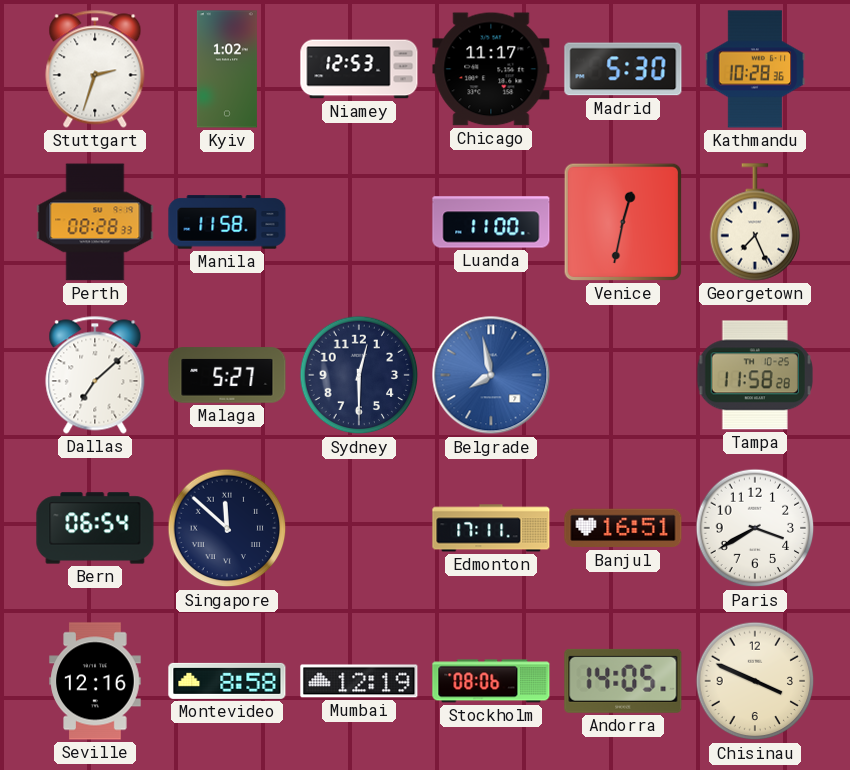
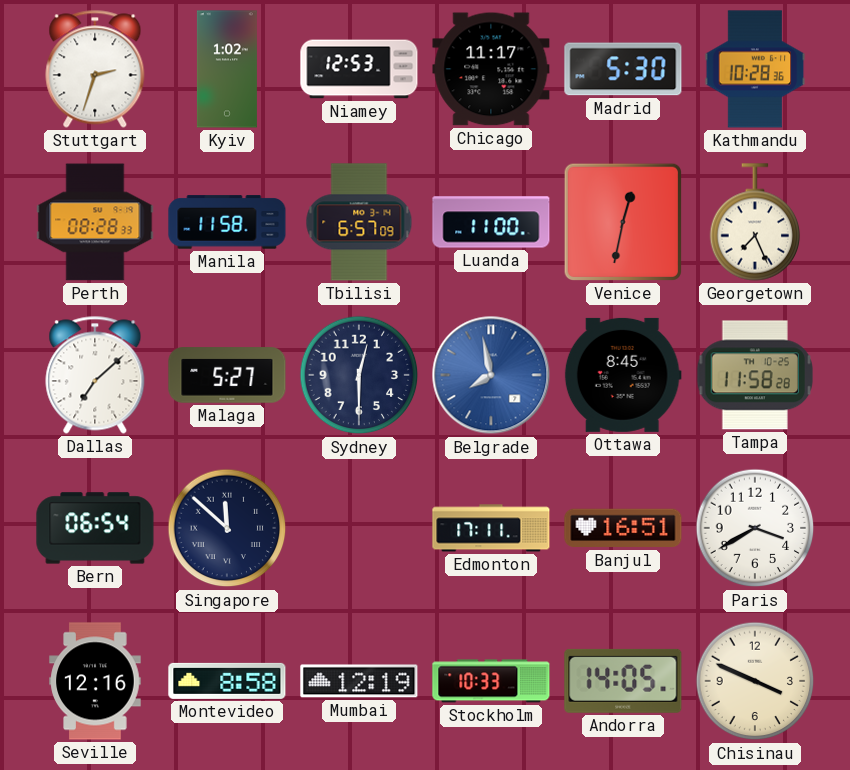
Tbilisi: none -> 6:57
Ottawa: none -> 8:45
Stockholm: 08:06 -> 10:33
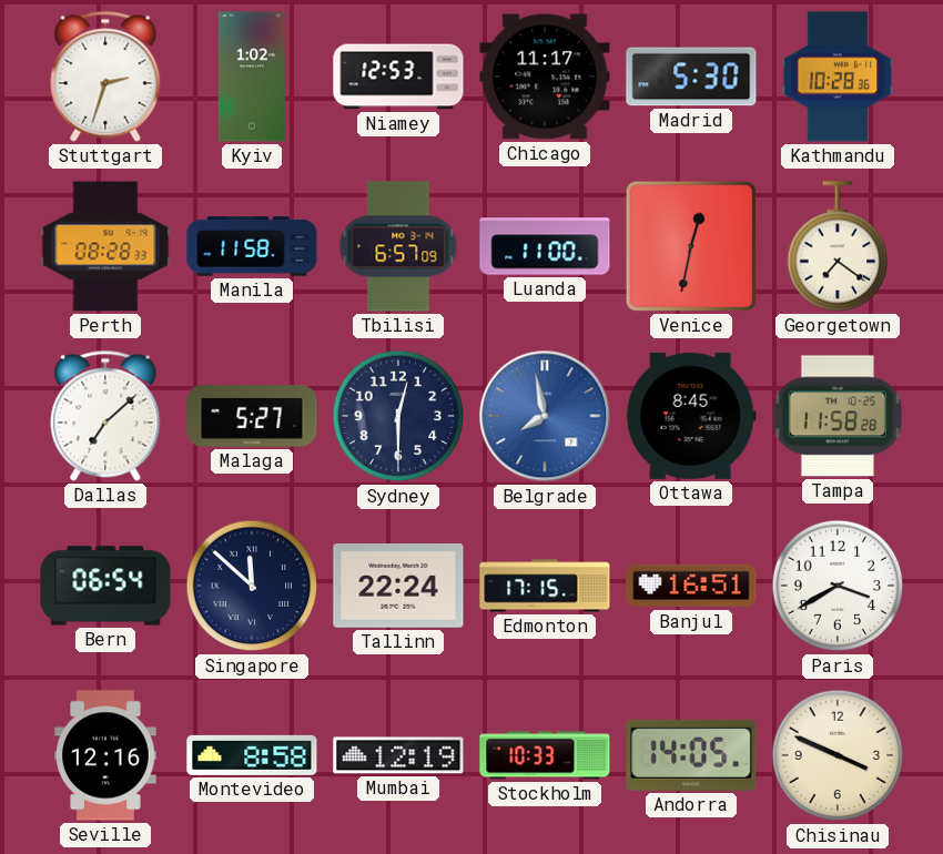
Georgetown: 7:26 -> 7:21
Tallinn: none -> 22:24
Edmonton: 17:11 -> 17:15
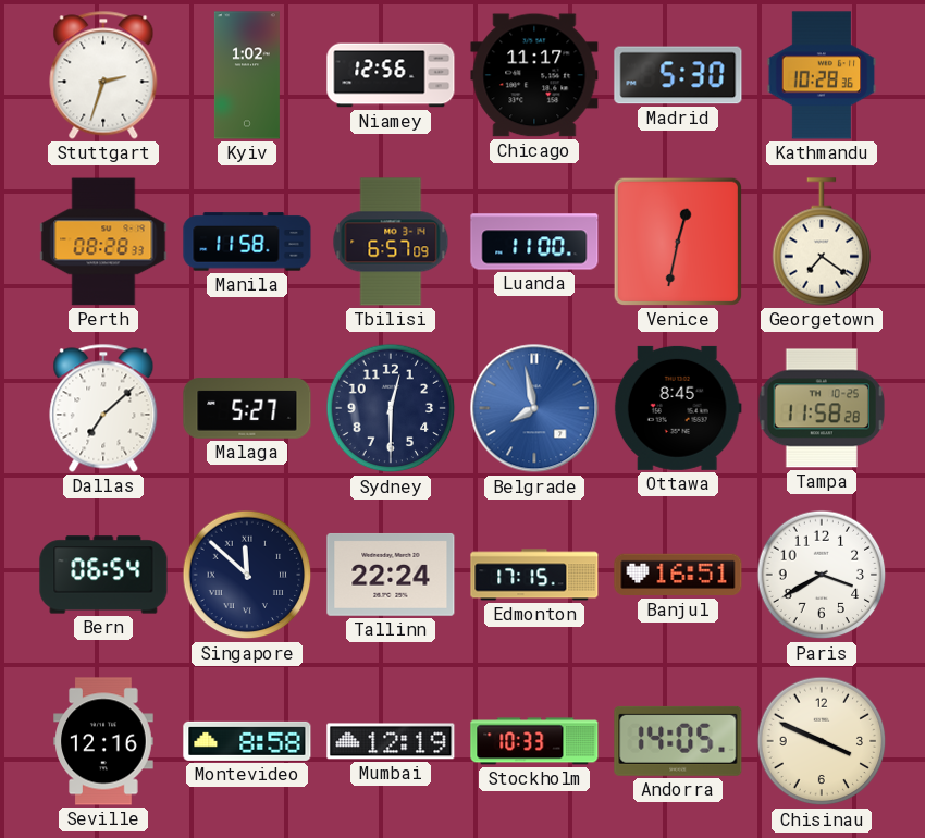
Niamey: 12:53 -> 12:56
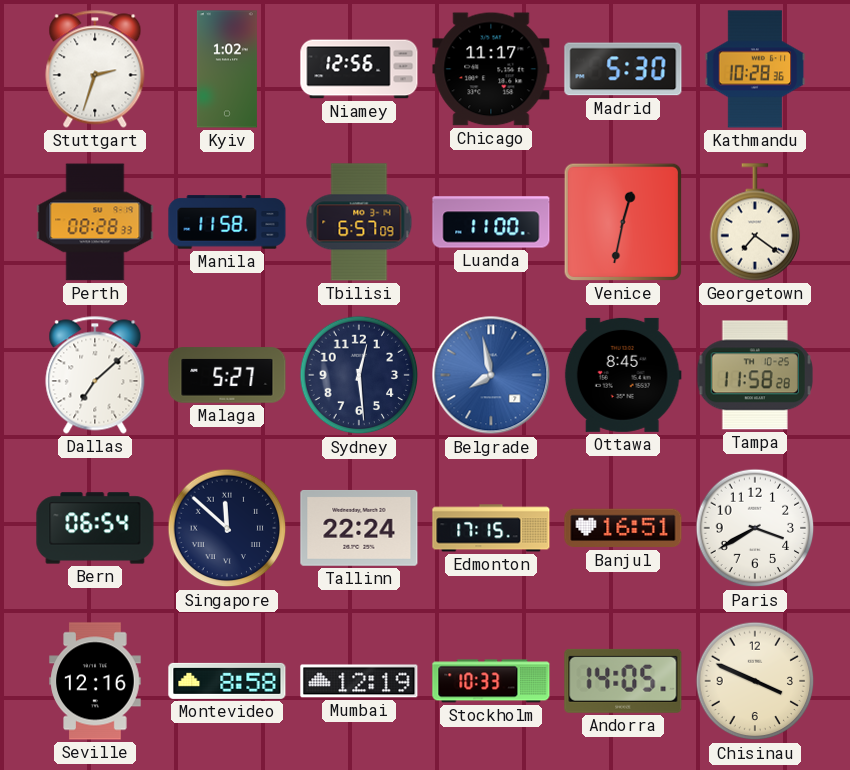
Sydney: 12:30 -> 12:29
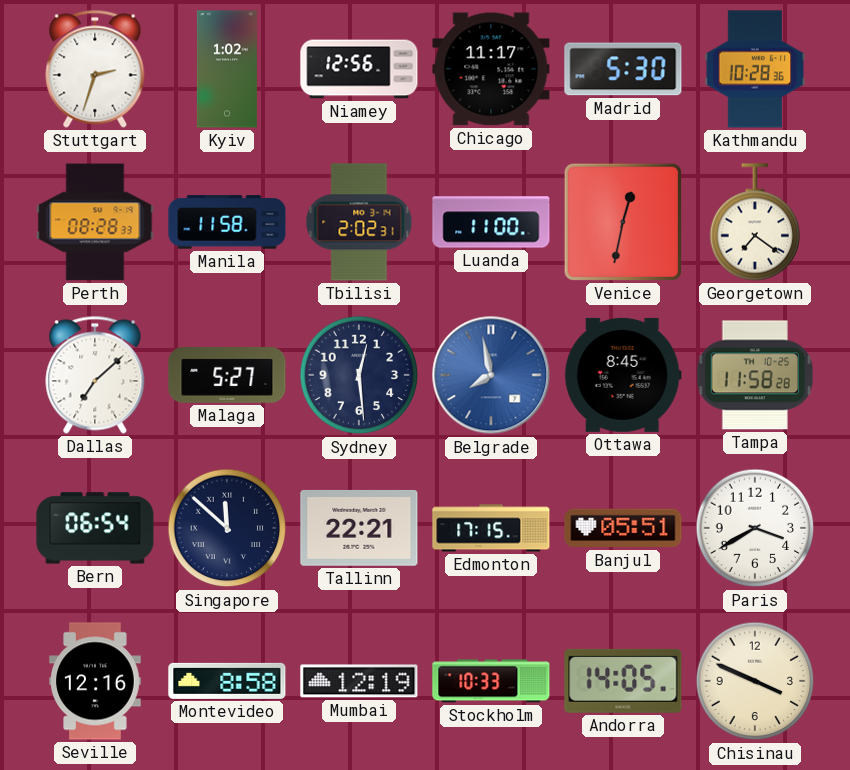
Tbilisi: 6:57 -> 2:02
Tallinn: 22:24 -> 22:21
Banjul: 16:51 -> 05:51
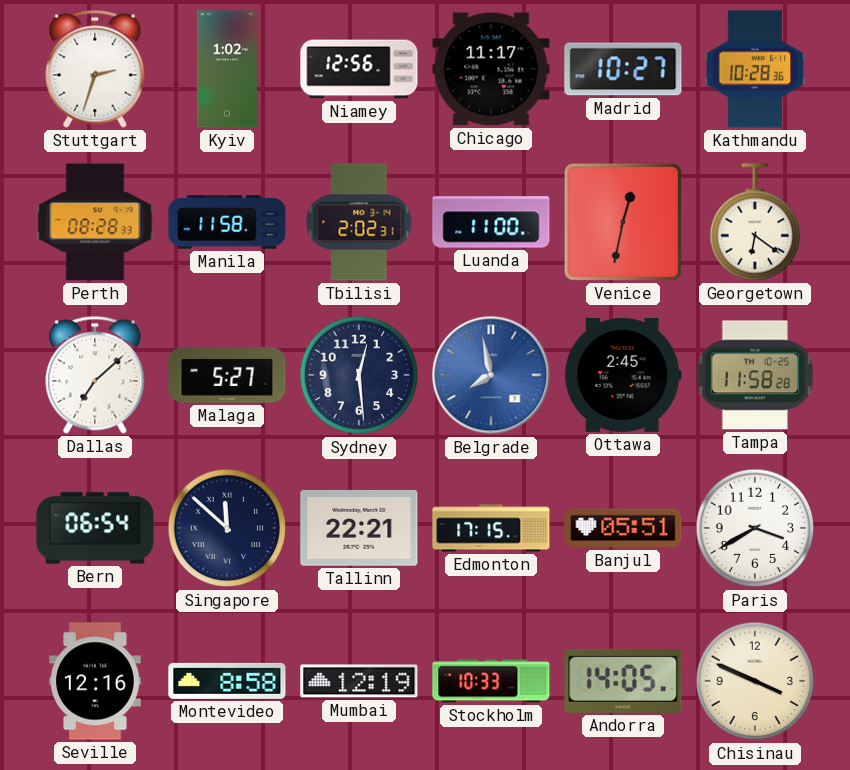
Madrid: 5:30 -> 10:27
Georgetown: 7:21 -> 6:21
Ottawa: 8:45 -> 2:45
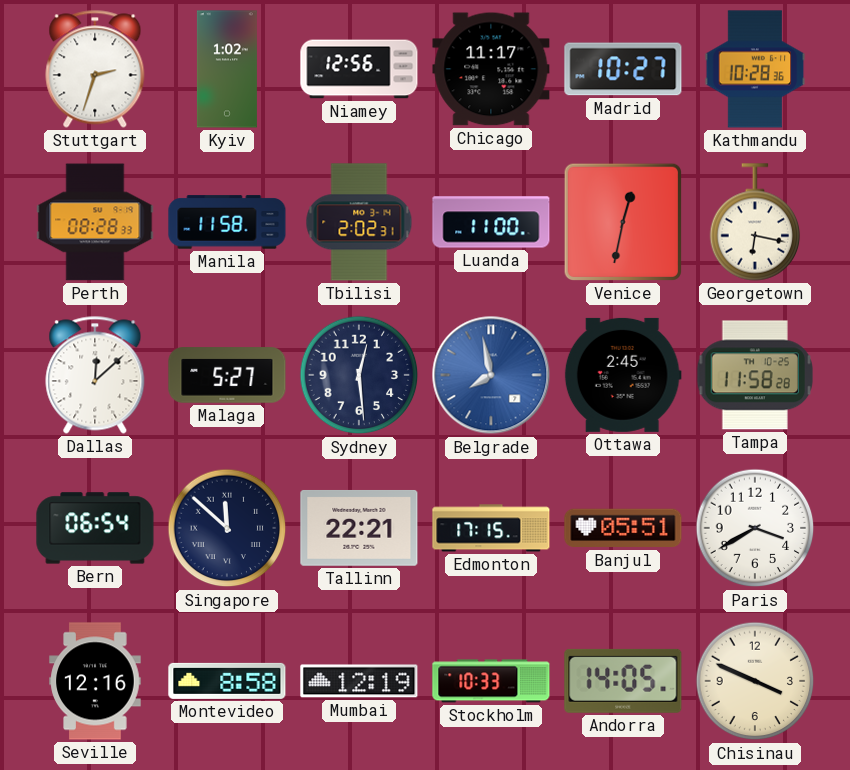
Georgetown: 6:21 -> 6:17
Dallas: 7:08 -> 12:08
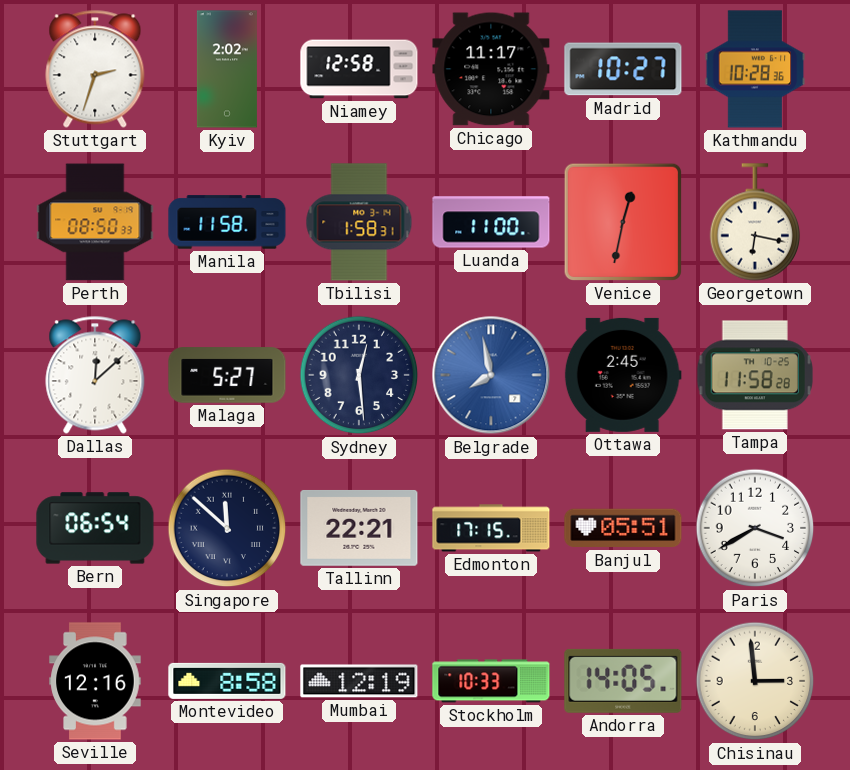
Kyiv: 1:02 -> 2:02
Niamey: 12:56 -> 12:58
Perth: 08:28 -> 08:50
Tbilisi: 2:02 -> 1:58
Chisinau: 3:49 -> 2:59
